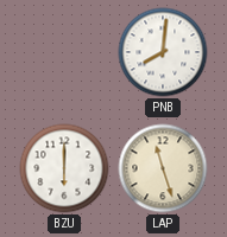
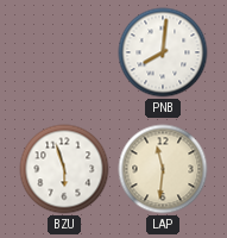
BZU: 6:00 -> 5:57
LAP: 11:27 -> 11:31
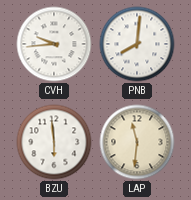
CVH: none -> 9:44
BZU: 5:57 -> 5:59
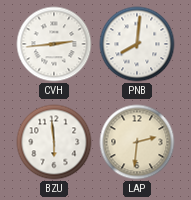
CVH: 9:44 -> 2:44
LAP: 11:31 -> 2:31
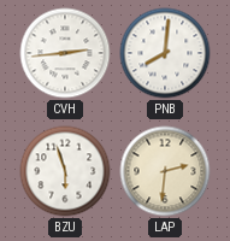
BZU: 5:59 -> 5:57
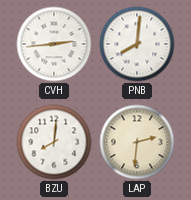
BZU: 5:57 -> 8:01
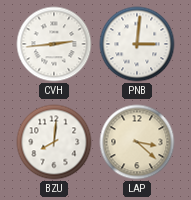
PNB: 8:01 -> 3:01
LAP: 2:31 -> 3:22
